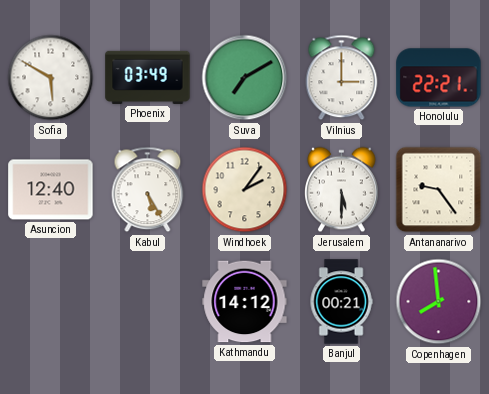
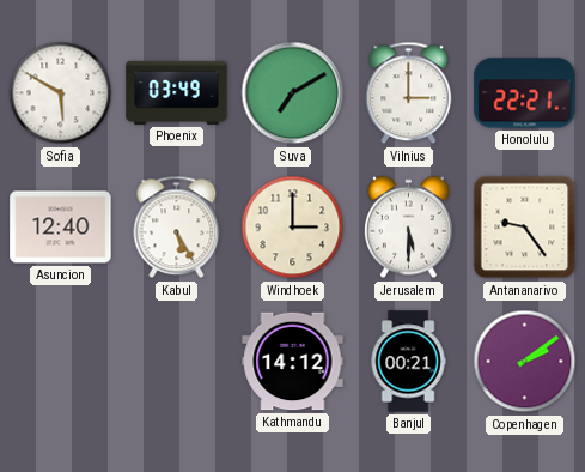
Windhoek: 2:06 -> 3:00
Copenhagen: 7:59 -> 2:09
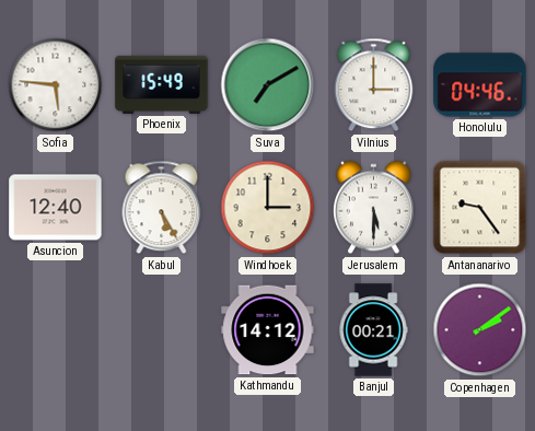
Sofia: 5:50 -> 5:46
Phoenix: 03:49 -> 15:49
Honolulu: 22:21 -> 04:46
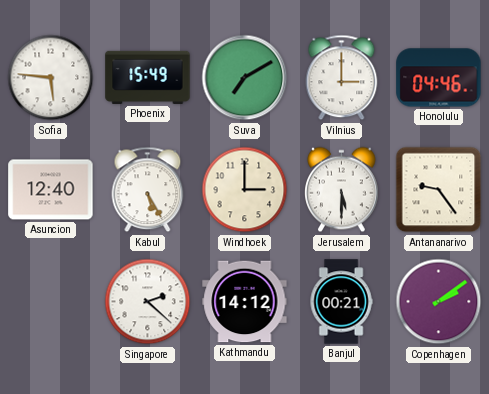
Singapore: none -> 2:22
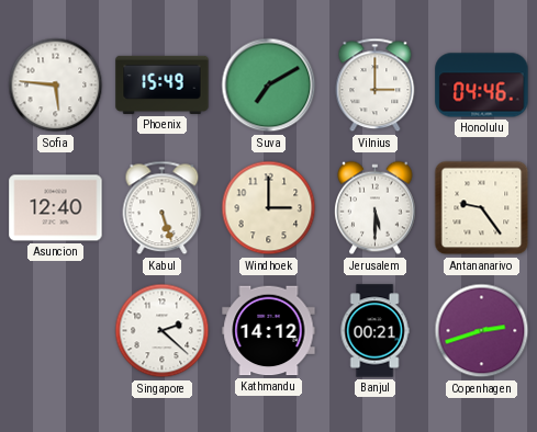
Kabul: 5:25 -> 5:27
Copenhagen: 2:09 -> 2:42
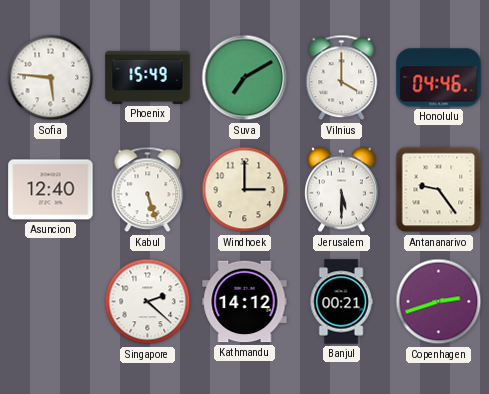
Vilnius: 3:00 -> 4:00
